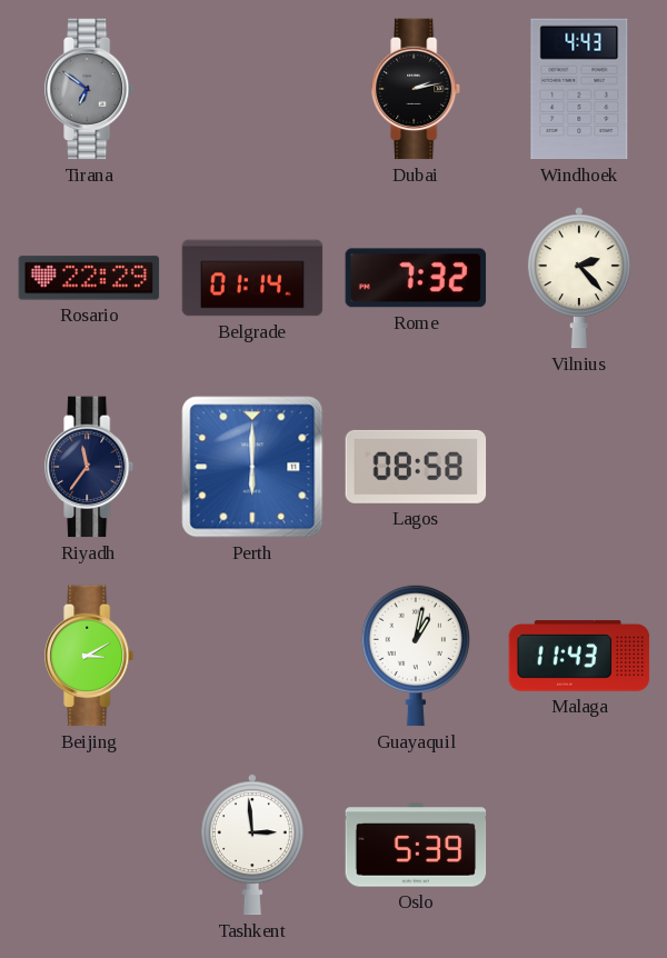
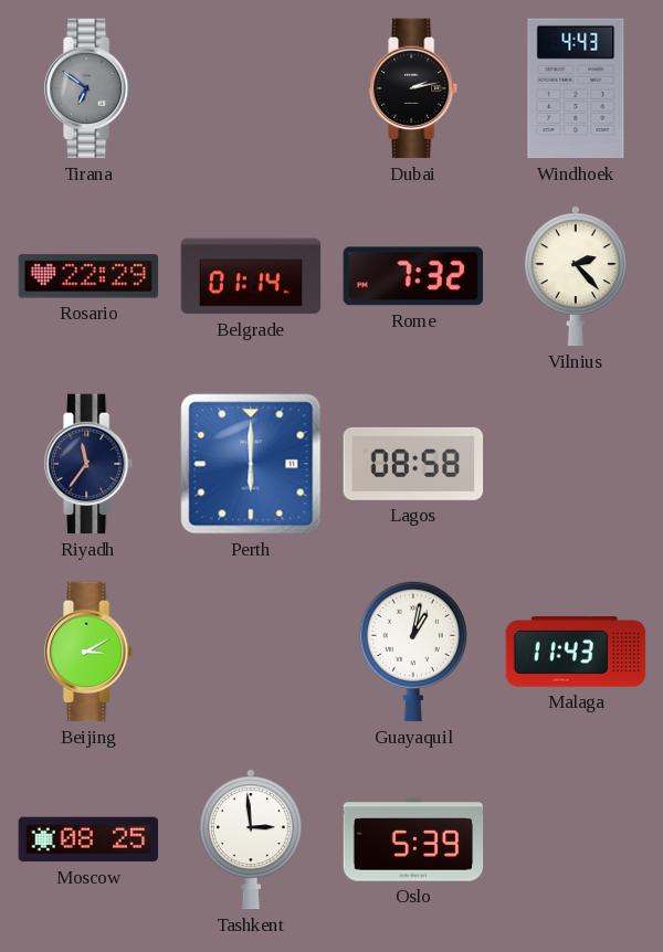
Moscow: none -> 08:25
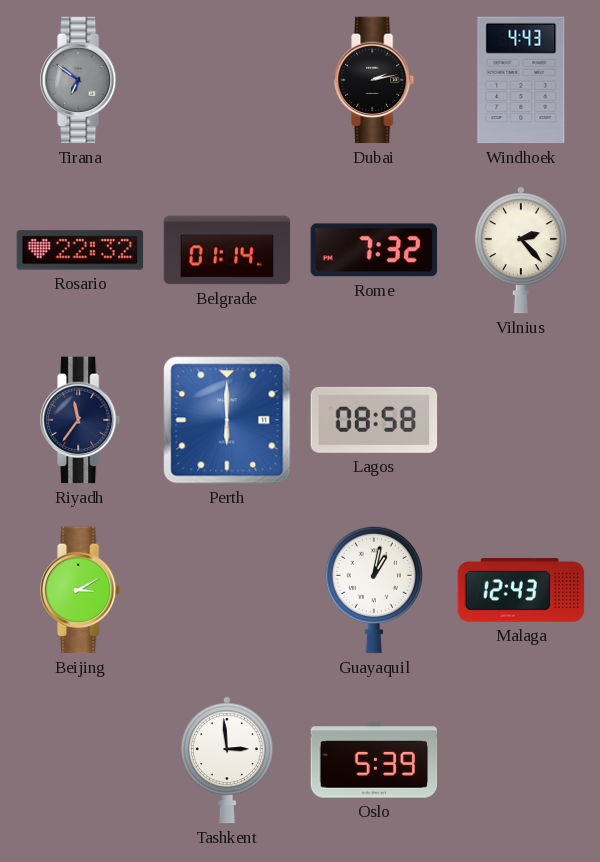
Rosario: 22:29 -> 22:32
Malaga: 11:43 -> 12:43
Moscow: 08:25 -> none
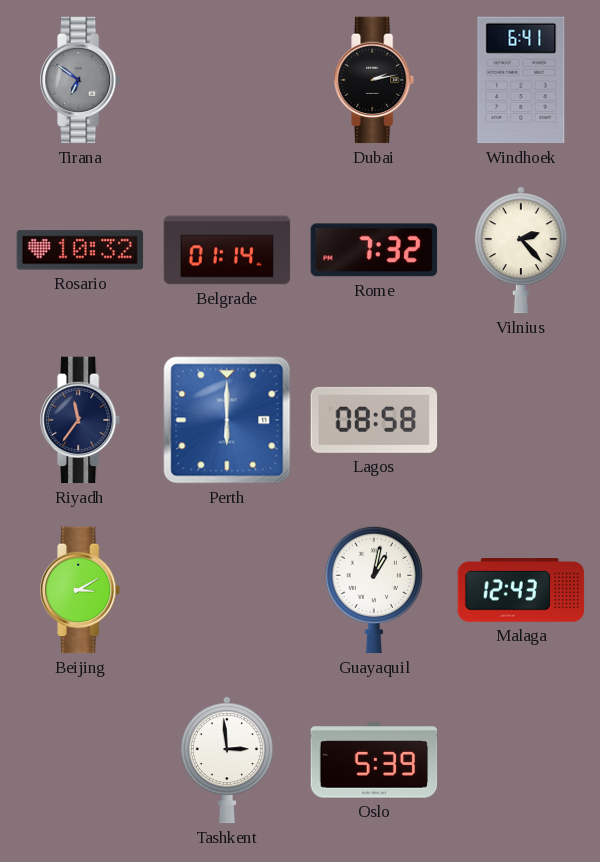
Windhoek: 4:43 -> 6:41
Rosario: 22:32 -> 10:32
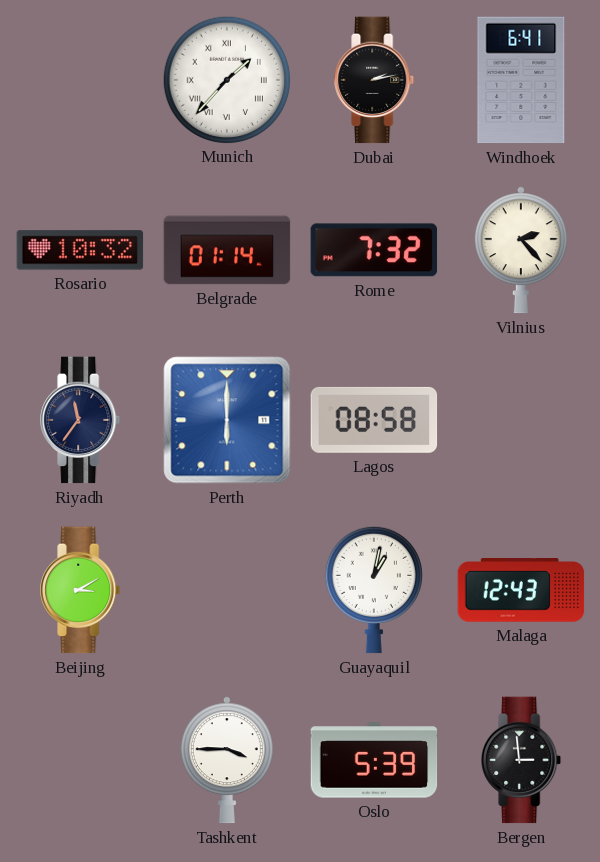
Tirana: 6:51 -> none
Munich: none -> 1:37
Tashkent: 2:59 -> 3:45
Bergen: none -> 2:59
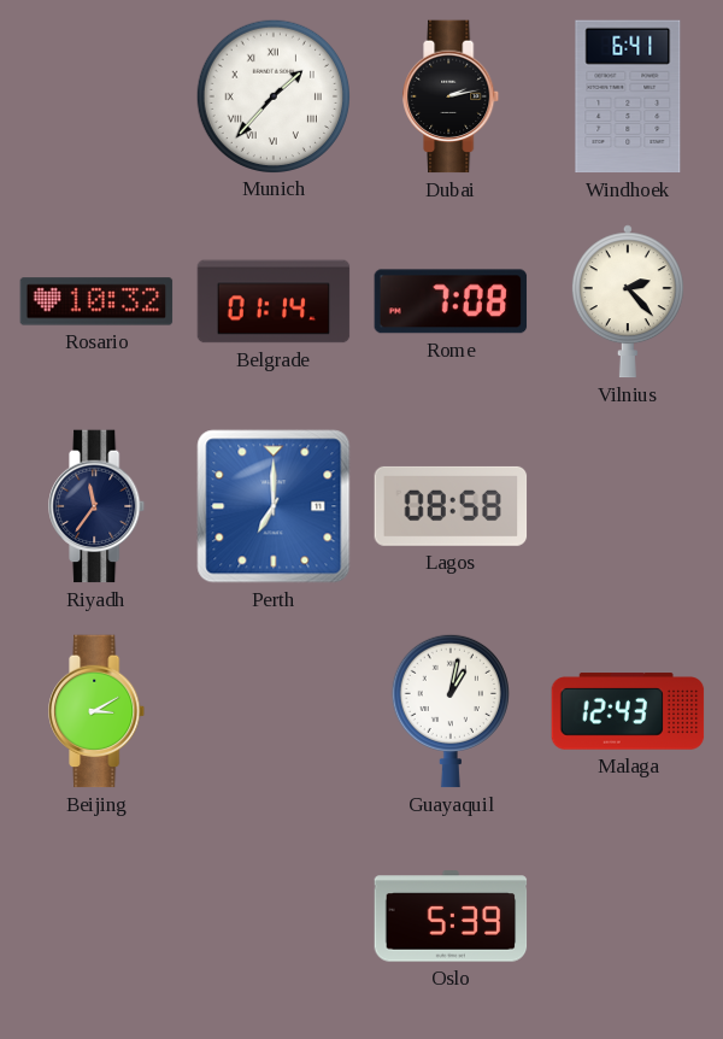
Rome: 7:32 -> 7:08
Perth: 6:00 -> 7:00
Tashkent: 3:45 -> none
Bergen: 2:59 -> none
